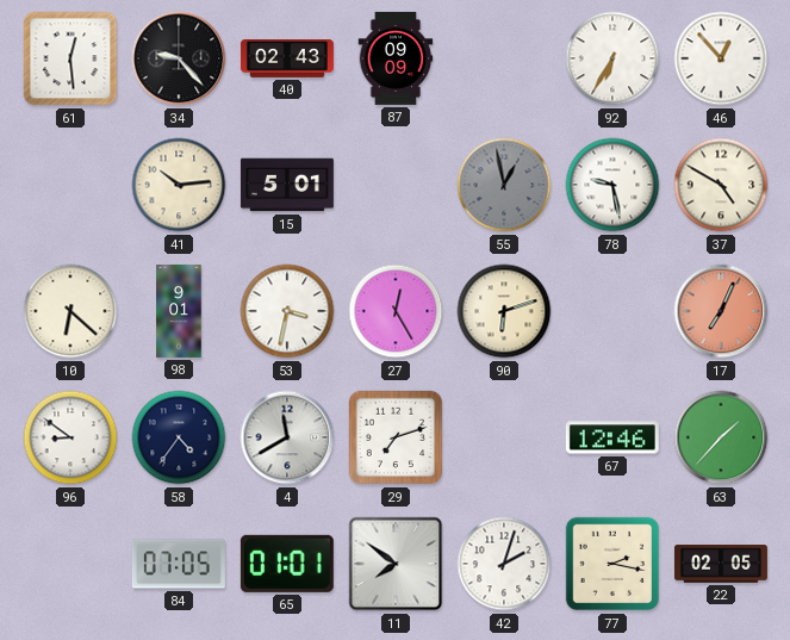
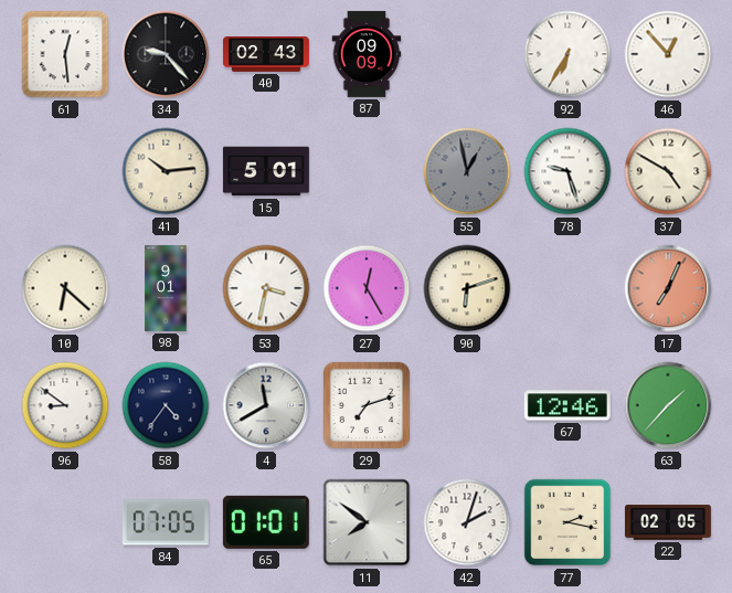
78: 9:28 -> 9:27
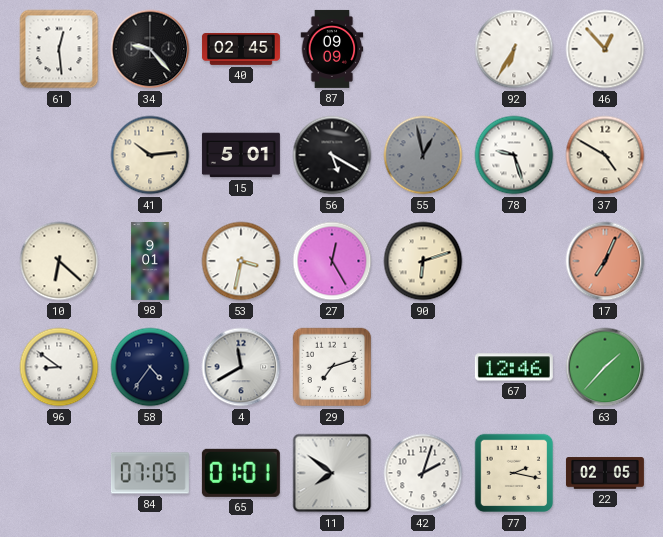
40: 02:43 -> 02:45
56: none -> 5:20
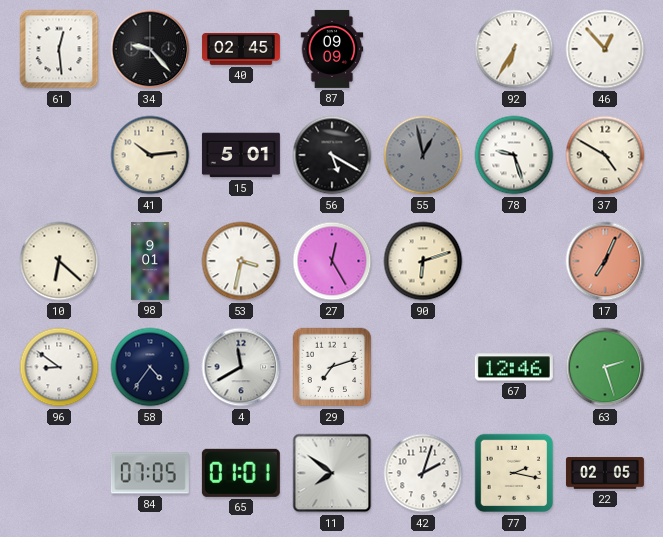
63: 1:37 -> 2:27
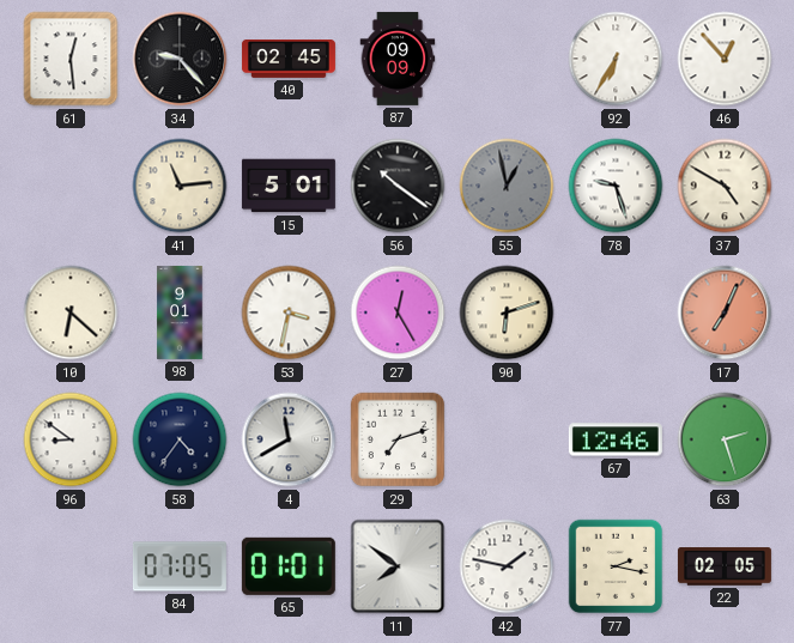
41: 10:14 -> 11:14
56: 5:20 -> 10:21
42: 2:03 -> 1:47
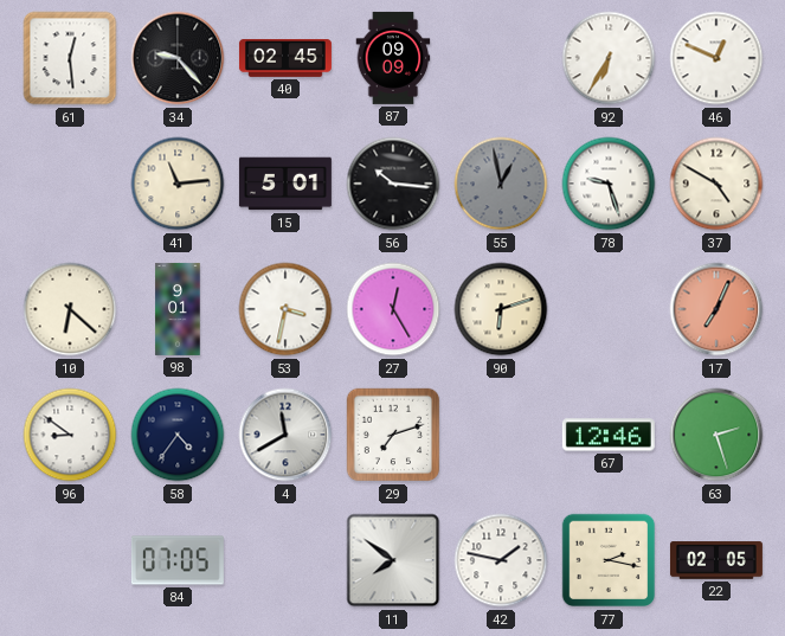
46: 12:53 -> 12:49
56: 10:21 -> 10:16
65: 01:01 -> none
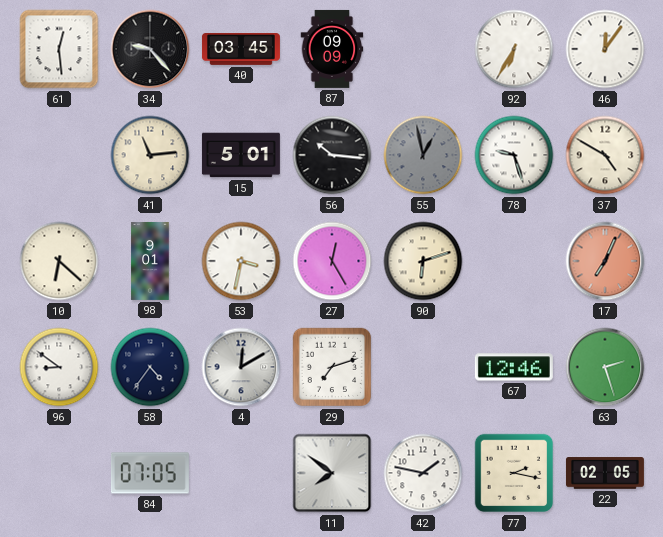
40: 02:45 -> 03:45
46: 12:49 -> 12:06
4: 11:40 -> 12:10
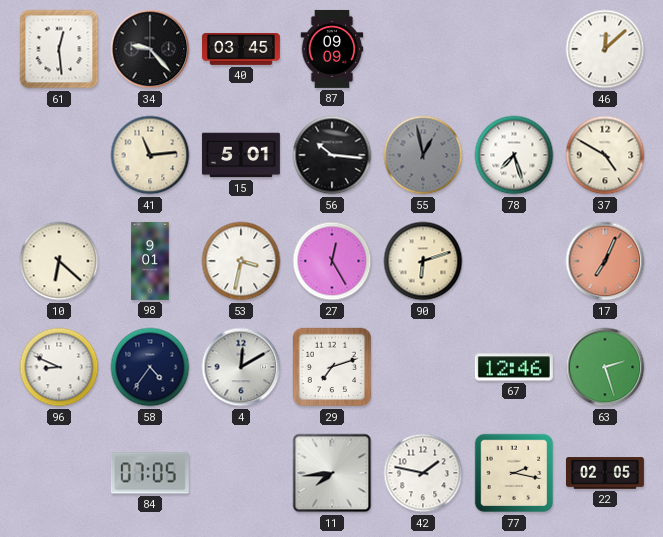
92: 6:35 -> none
46: 12:06 -> 12:08
78: 9:27 -> 7:27
96: 8:51 -> 8:49
11: 7:51 -> 7:44
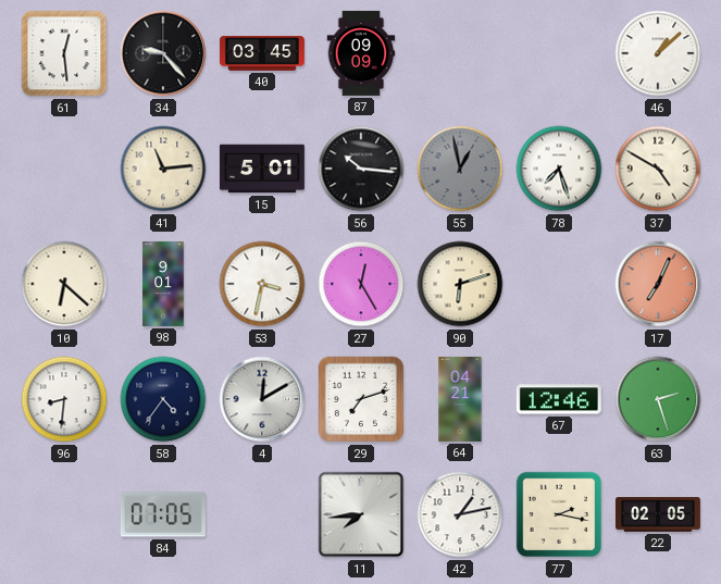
46: 12:08 -> 1:08
96: 8:49 -> 8:31
64: none -> 04:21
42: 1:47 -> 1:13
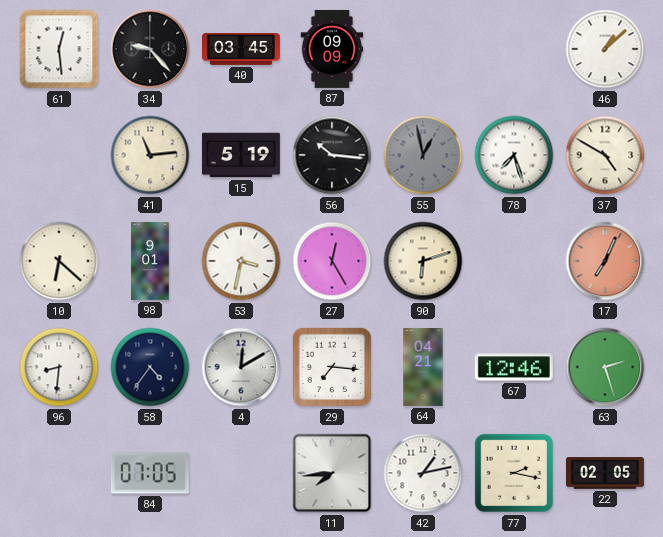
15: 5:01 -> 5:19
29: 7:12 -> 7:16
